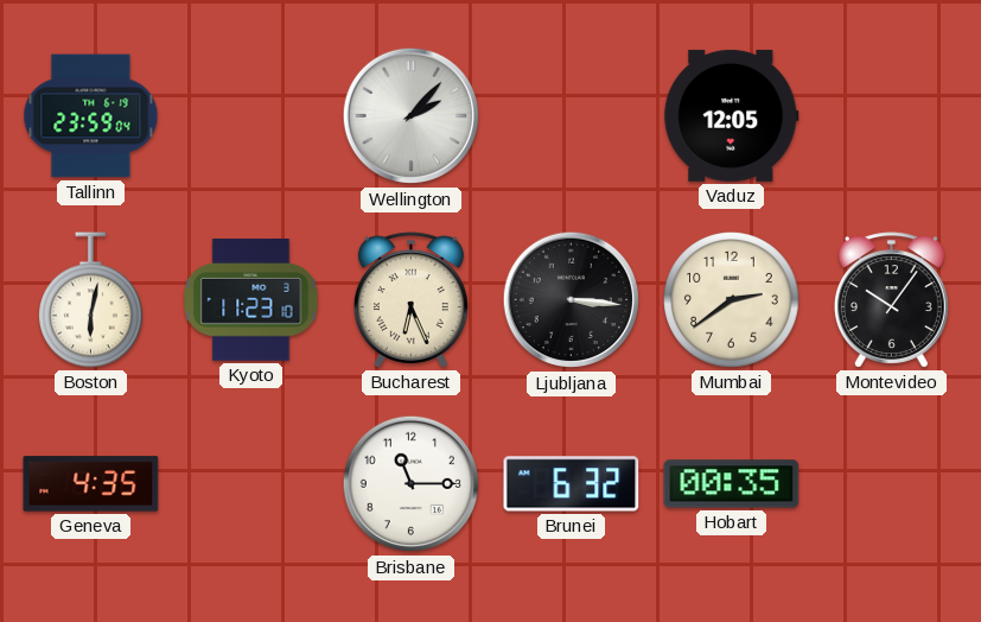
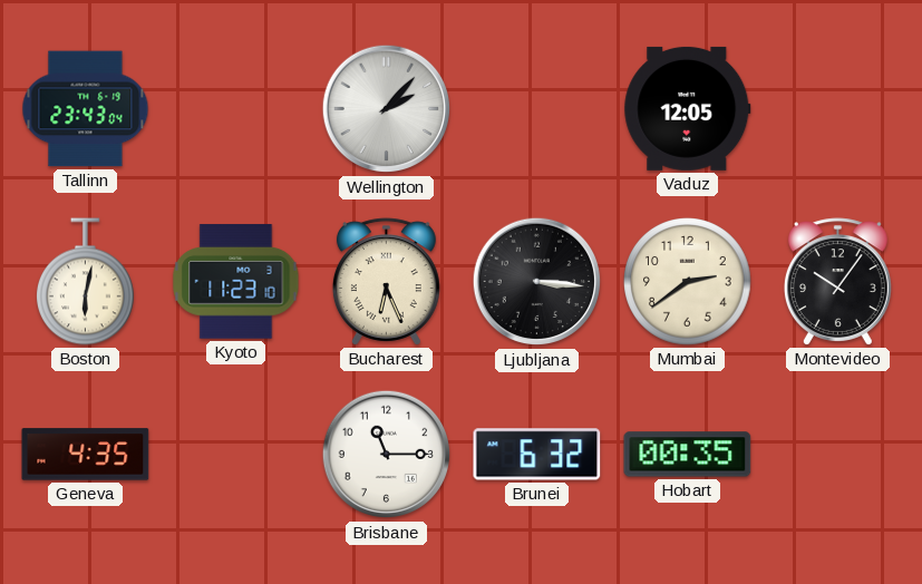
Tallinn: 23:59 -> 23:43
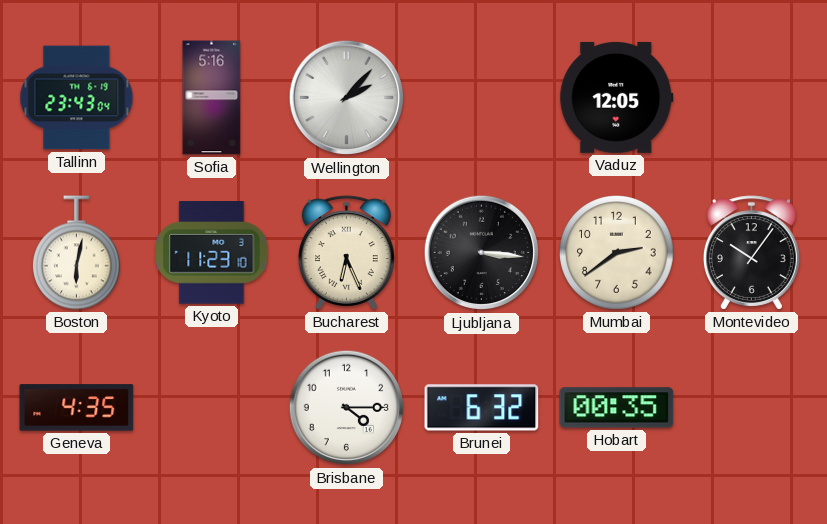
Sofia: none -> 5:16
Brisbane: 11:15 -> 4:15
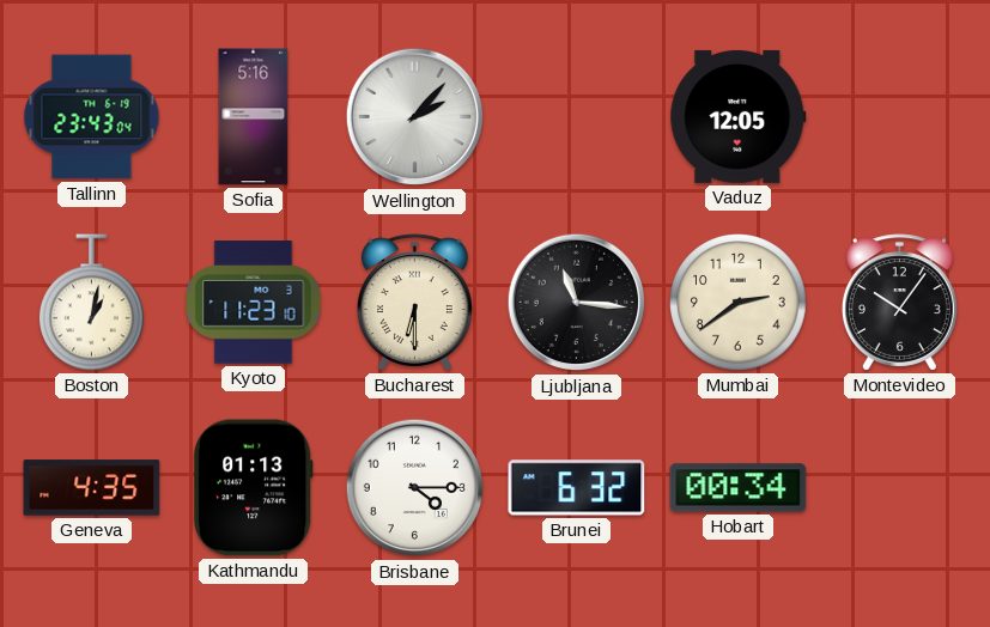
Boston: 6:02 -> 1:02
Bucharest: 6:26 -> 6:30
Ljubljana: 3:16 -> 11:16
Kathmandu: none -> 01:13
Hobart: 00:35 -> 00:34
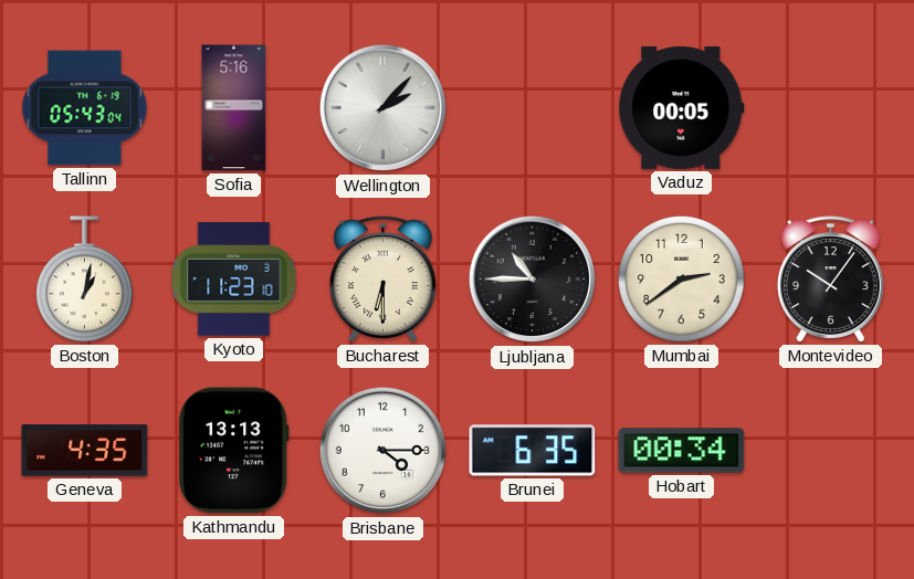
Tallinn: 23:43 -> 05:43
Vaduz: 12:05 -> 00:05
Ljubljana: 11:16 -> 10:45
Kathmandu: 01:13 -> 13:13
Brunei: 6:32 -> 6:35
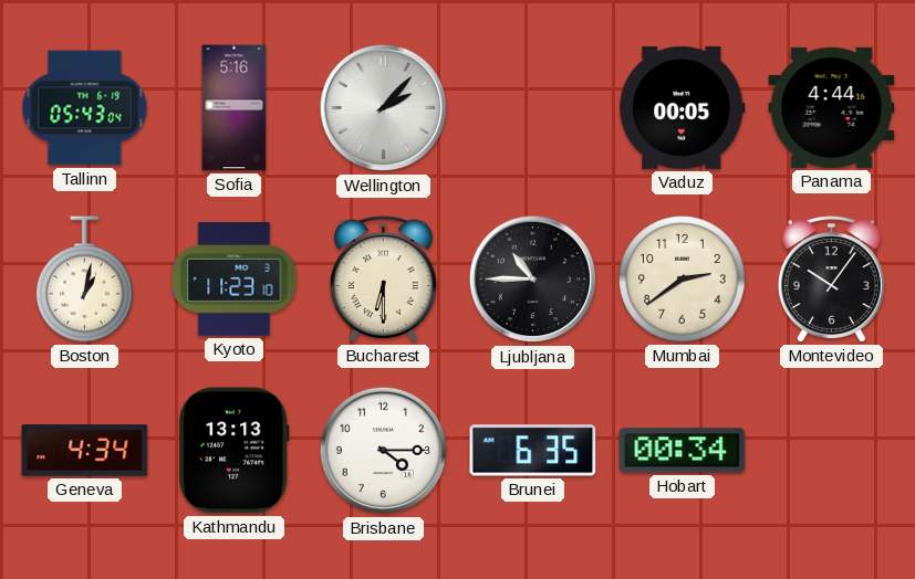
Panama: none -> 4:44
Geneva: 4:35 -> 4:34
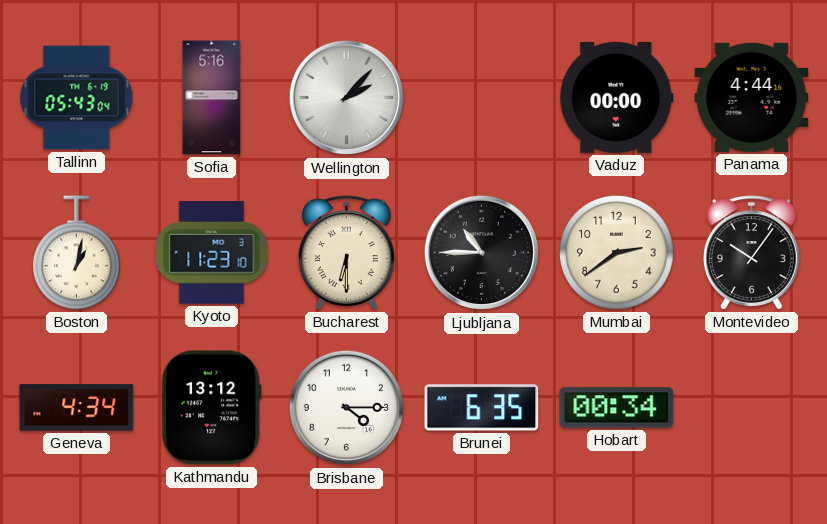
Vaduz: 00:05 -> 00:00
Kathmandu: 13:13 -> 13:12
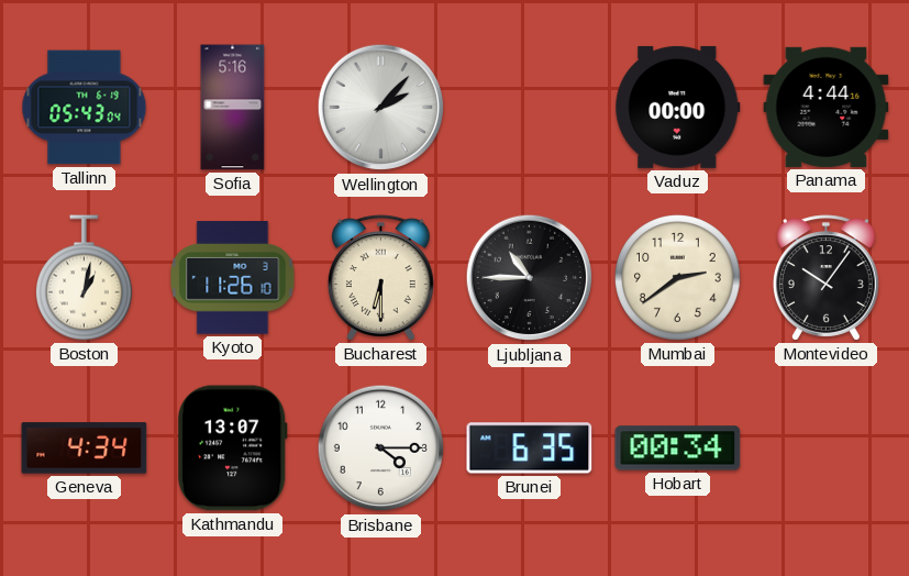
Kyoto: 11:23 -> 11:26
Kathmandu: 13:12 -> 13:07
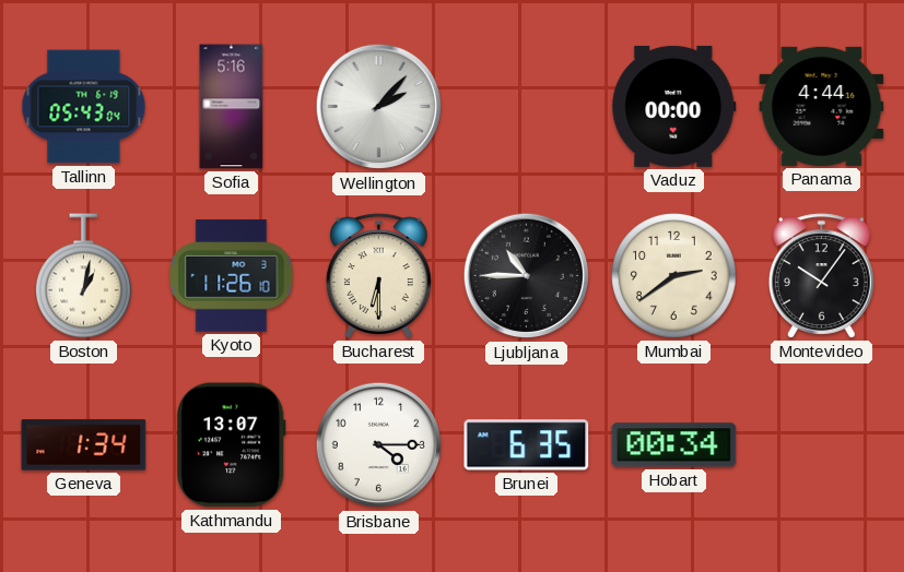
Geneva: 4:34 -> 1:34
